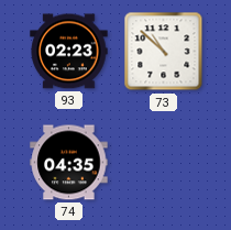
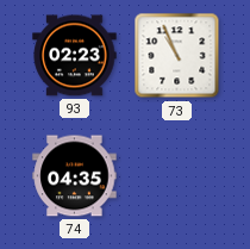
73: 10:52 -> 10:56
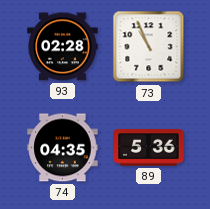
93: 02:23 -> 02:28
89: none -> 5:36
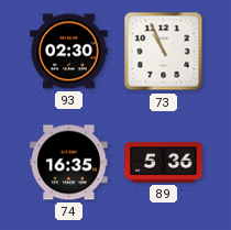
93: 02:28 -> 02:30
74: 04:35 -> 16:35
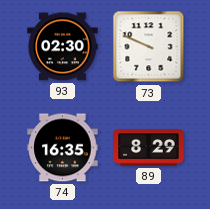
73: 10:56 -> 9:49
89: 5:36 -> 8:29
